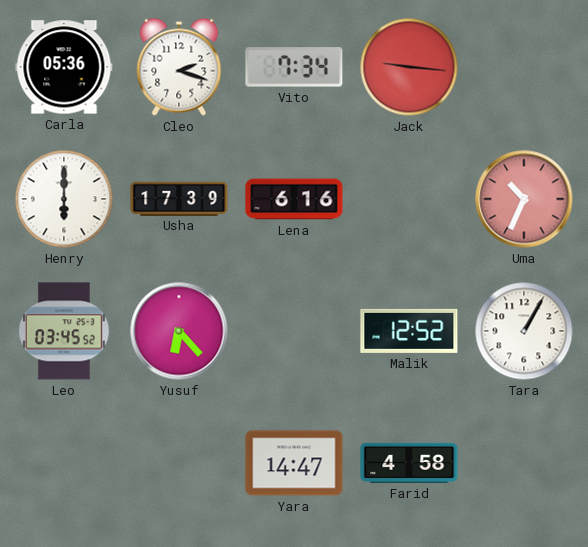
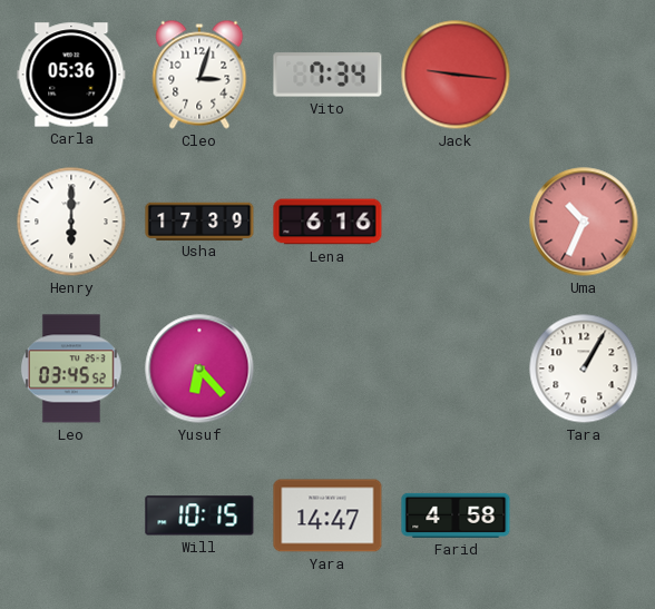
Cleo: 2:18 -> 3:03
Malik: 12:52 -> none
Will: none -> 10:15
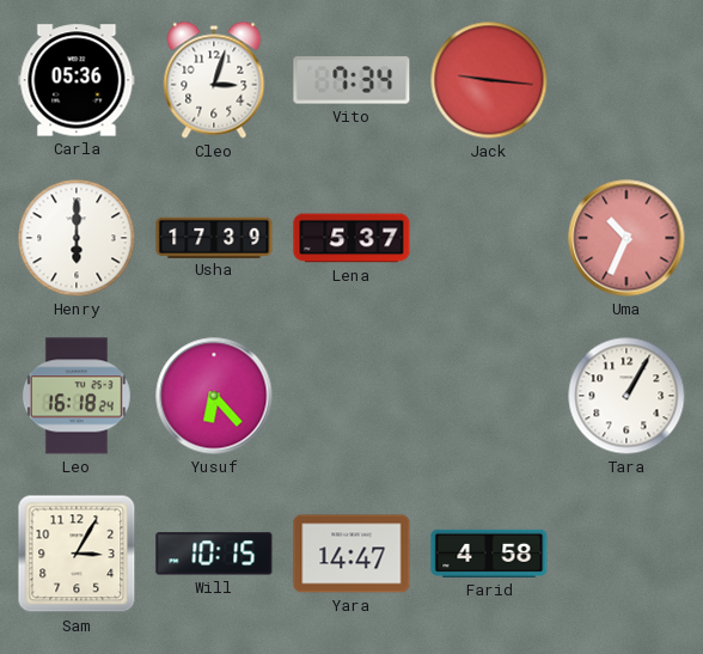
Lena: 6:16 -> 5:37
Leo: 03:45 -> 16:18
Sam: none -> 3:05
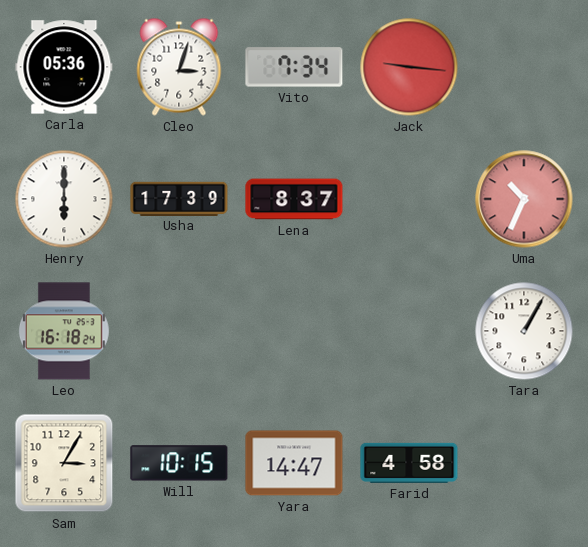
Lena: 5:37 -> 8:37
Yusuf: 6:23 -> none
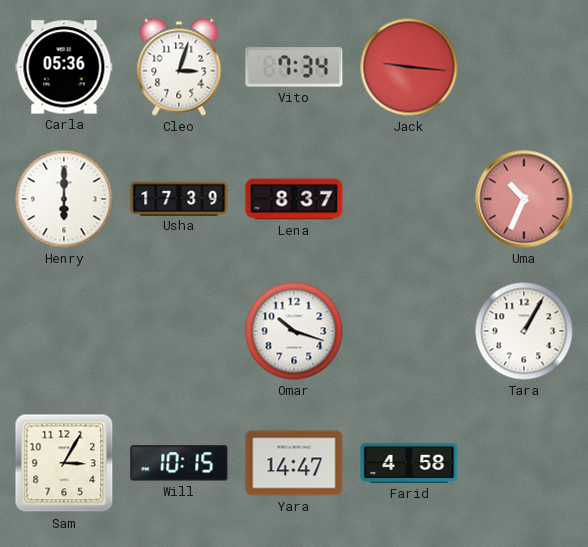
Leo: 16:18 -> none
Omar: none -> 10:18
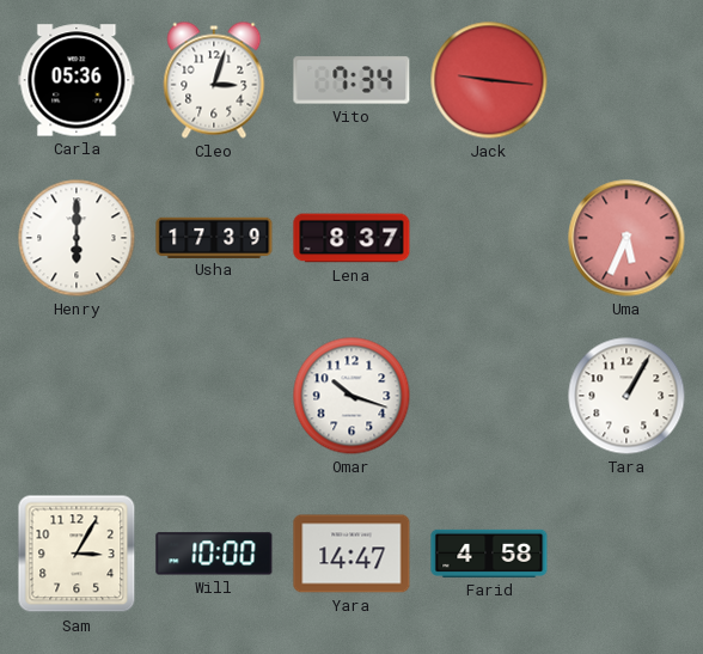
Uma: 10:34 -> 5:34
Will: 10:15 -> 10:00
